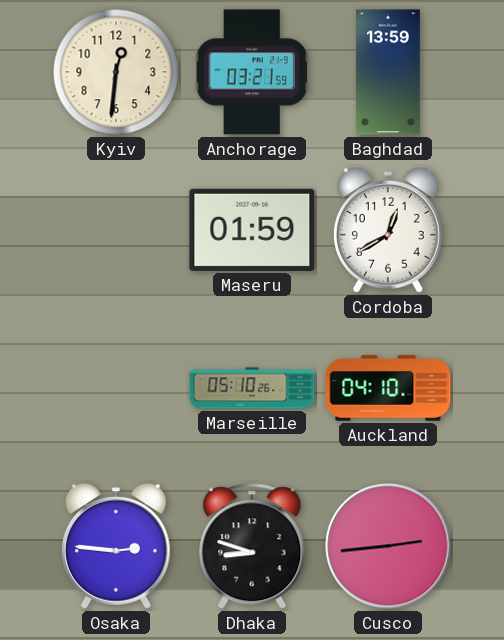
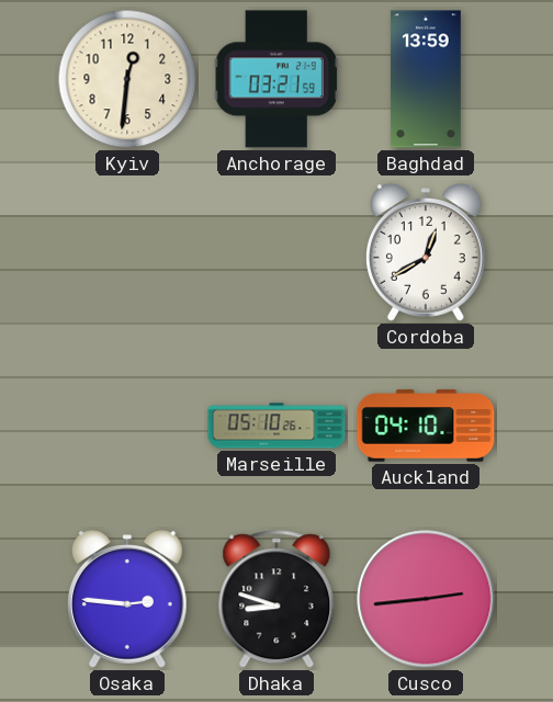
Maseru: 01:59 -> none
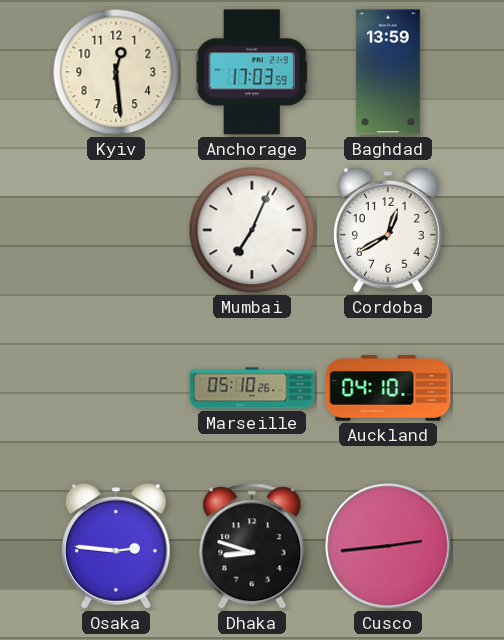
Kyiv: 12:31 -> 12:29
Anchorage: 03:21 -> 17:03
Mumbai: none -> 7:04
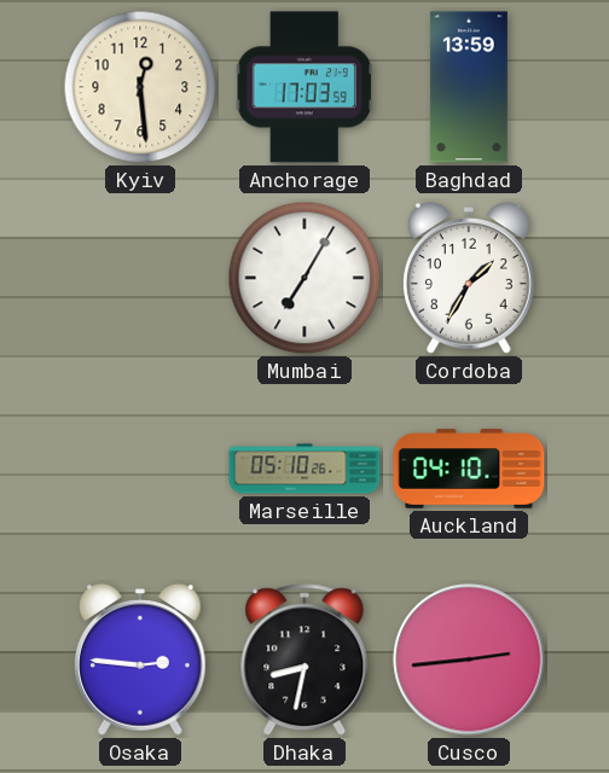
Mumbai: 7:04 -> 7:05
Cordoba: 12:40 -> 1:35
Dhaka: 8:48 -> 8:32
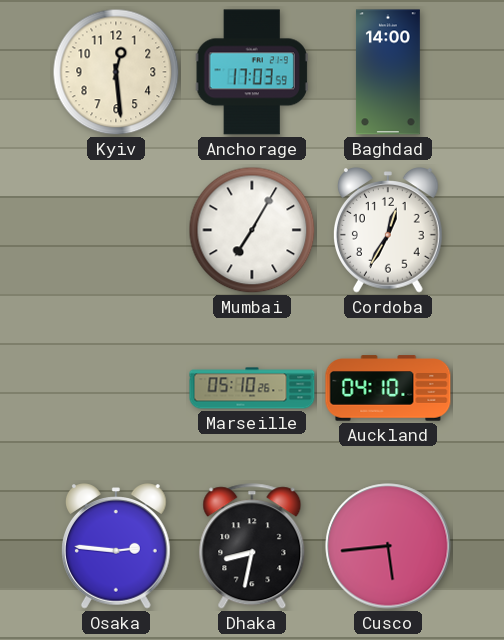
Baghdad: 13:59 -> 14:00
Cordoba: 1:35 -> 12:35
Cusco: 2:44 -> 5:44
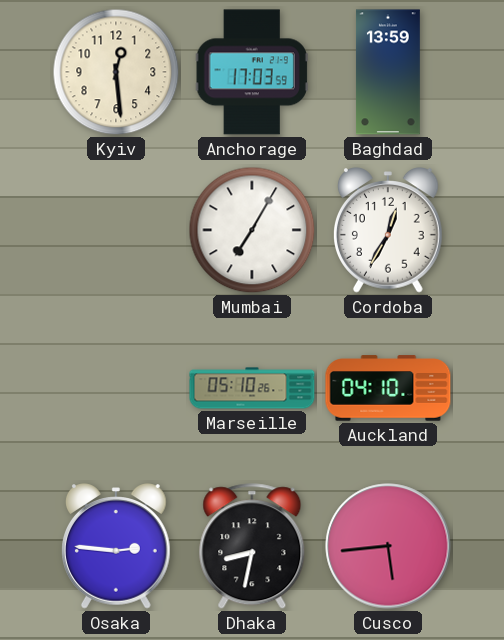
Baghdad: 14:00 -> 13:59
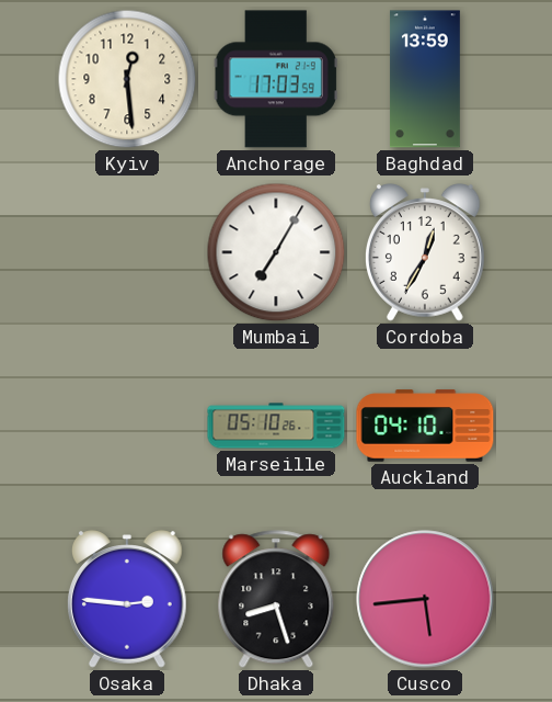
Dhaka: 8:32 -> 8:27
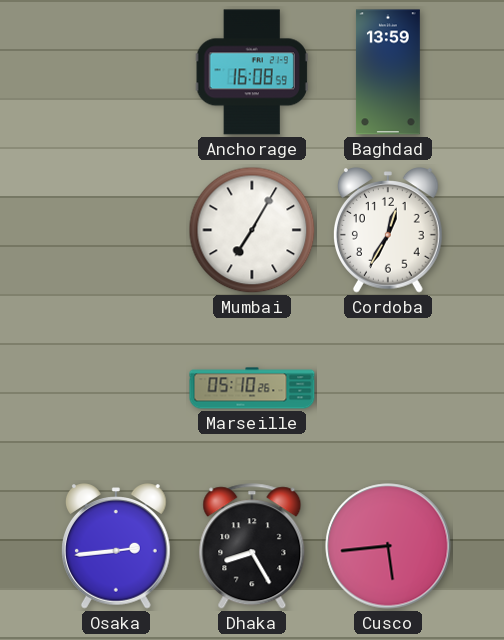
Kyiv: 12:29 -> none
Anchorage: 17:03 -> 16:08
Auckland: 04:10 -> none
Osaka: 2:46 -> 2:44
Dhaka: 8:27 -> 8:25
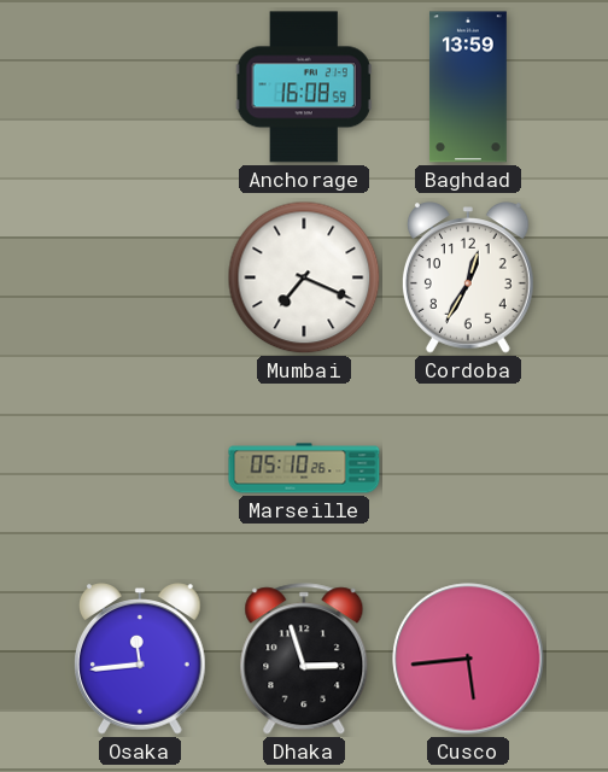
Mumbai: 7:05 -> 7:19
Osaka: 2:44 -> 11:44
Dhaka: 8:25 -> 2:57
